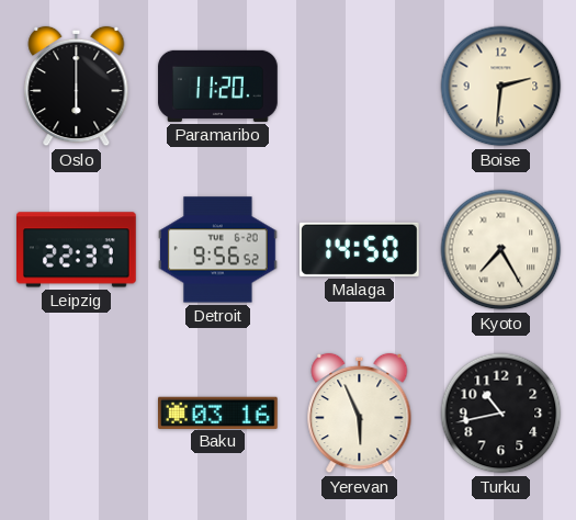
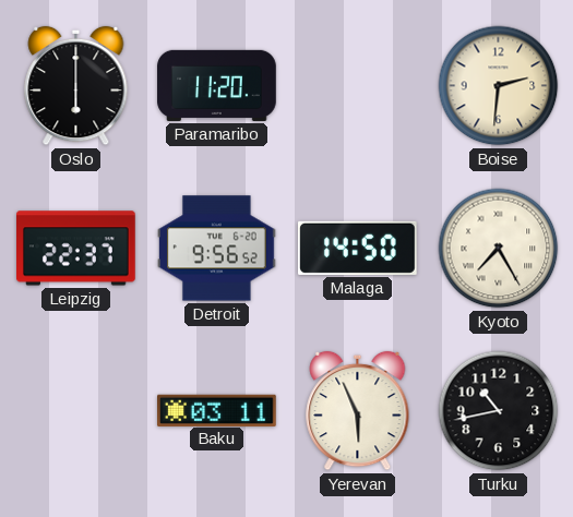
Baku: 03:16 -> 03:11
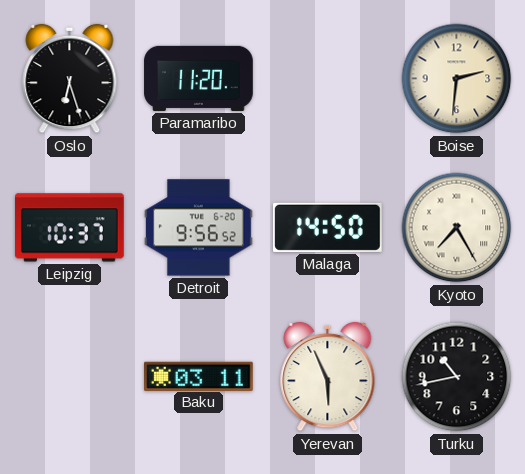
Oslo: 6:00 -> 6:27
Leipzig: 22:37 -> 10:37
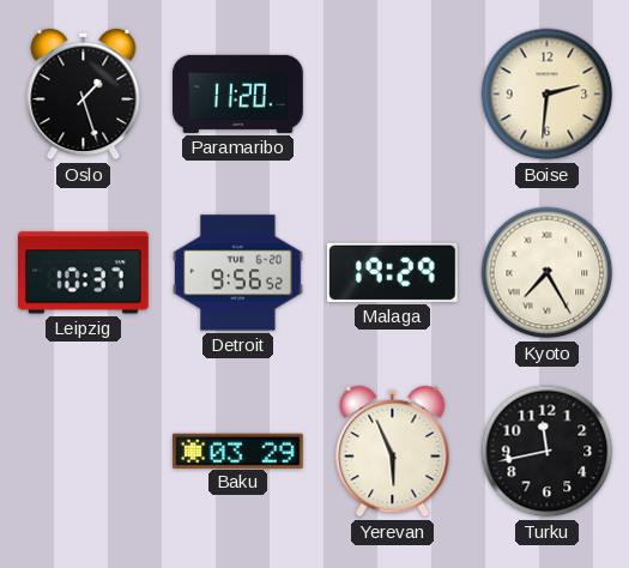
Oslo: 6:27 -> 1:27
Malaga: 14:50 -> 19:29
Baku: 03:11 -> 03:29
Turku: 10:43 -> 11:43
